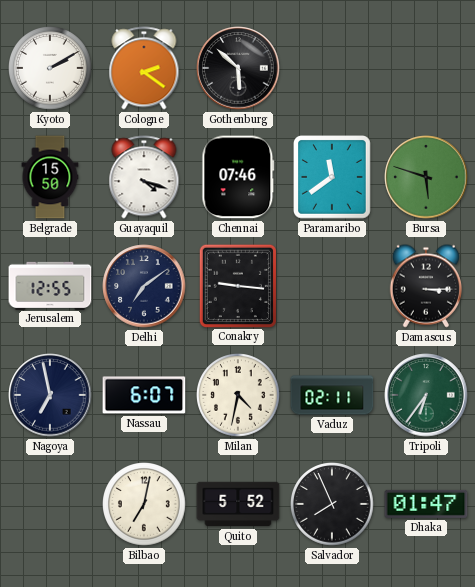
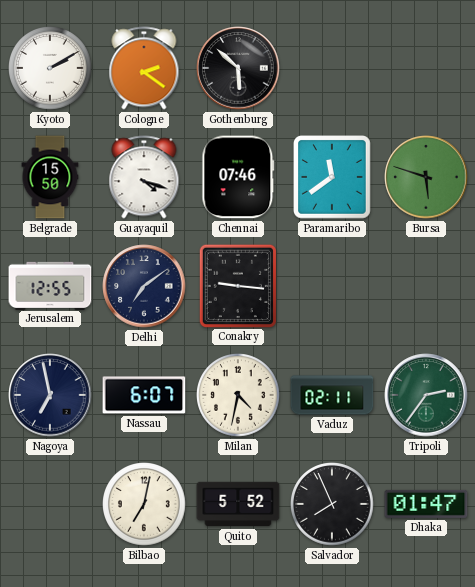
Damascus: 3:15 -> none
Tripoli: 6:36 -> 2:36
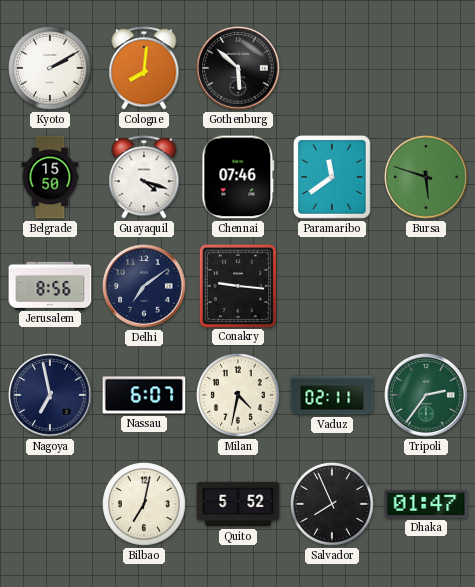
Cologne: 2:21 -> 8:01
Jerusalem: 12:55 -> 8:56
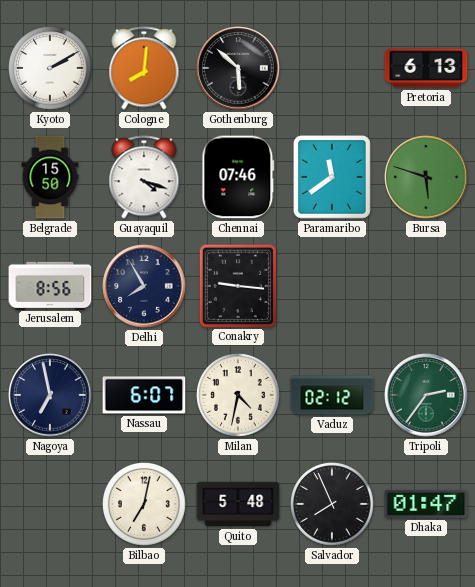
Pretoria: none -> 6:13
Delhi: 7:09 -> 7:55
Vaduz: 02:11 -> 02:12
Quito: 5:52 -> 5:48
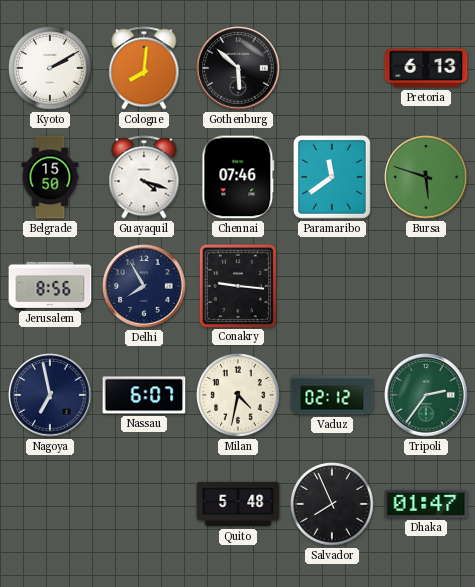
Bilbao: 7:02 -> none
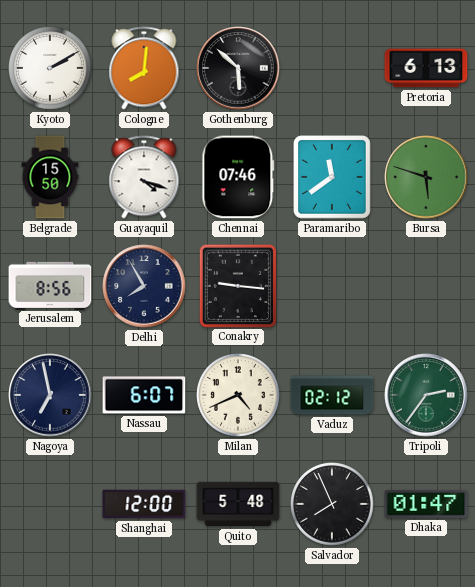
Milan: 4:32 -> 4:41
Shanghai: none -> 12:00
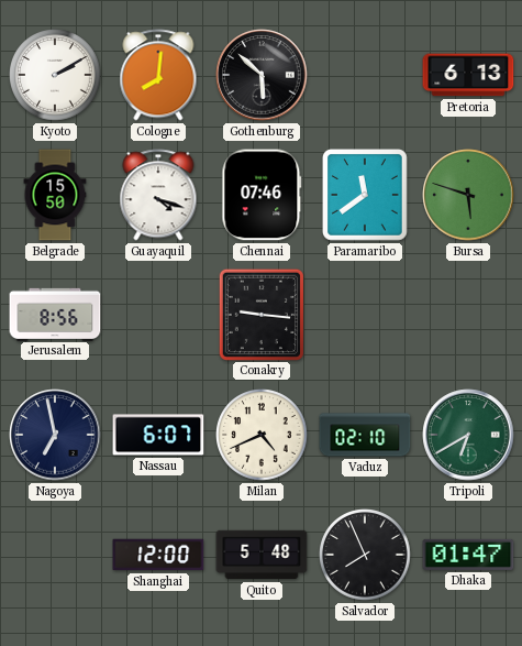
Delhi: 7:55 -> none
Vaduz: 02:12 -> 02:10
Tripoli: 2:36 -> 6:40
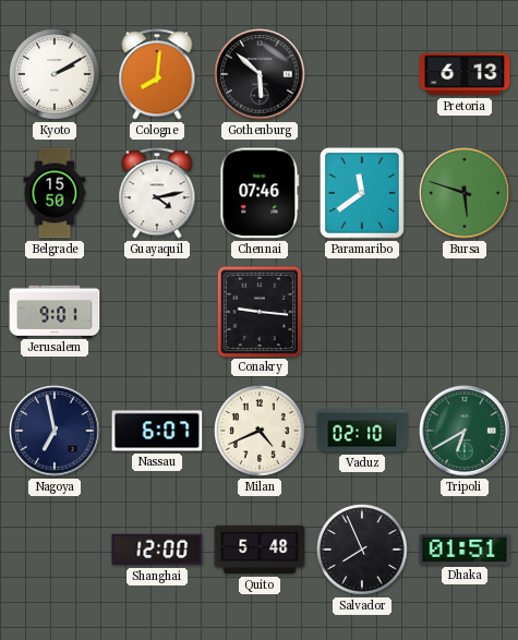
Guayaquil: 4:18 -> 4:13
Jerusalem: 8:56 -> 9:01
Dhaka: 01:47 -> 01:51
